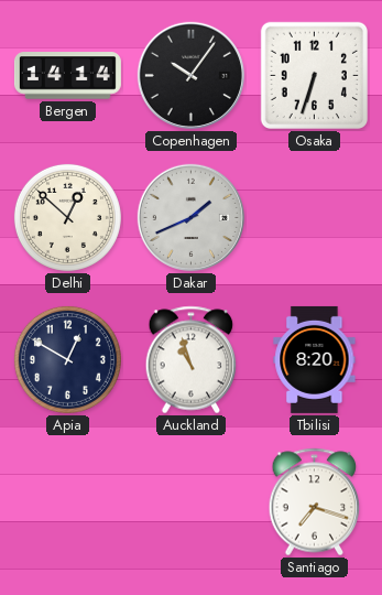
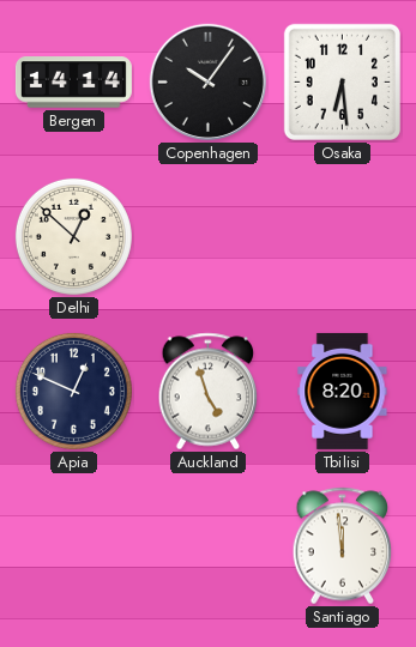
Osaka: 6:33 -> 6:29
Dakar: 1:41 -> none
Apia: 12:50 -> 12:49
Auckland: 10:57 -> 4:57
Santiago: 7:18 -> 11:59
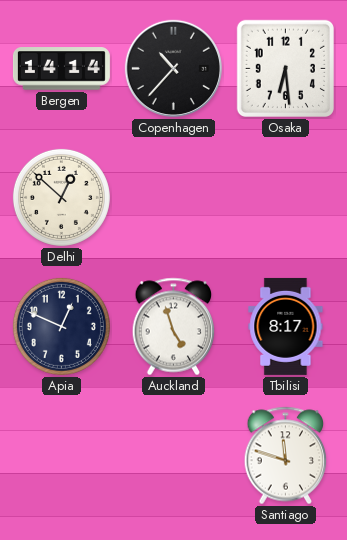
Copenhagen: 10:06 -> 10:37
Tbilisi: 8:20 -> 8:17
Santiago: 11:59 -> 11:48
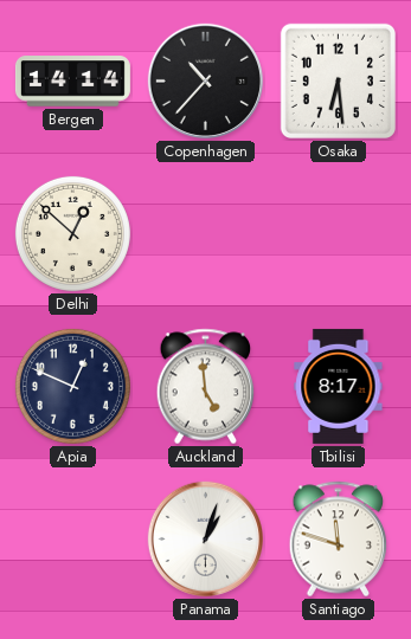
Auckland: 4:57 -> 4:59
Panama: none -> 1:03
